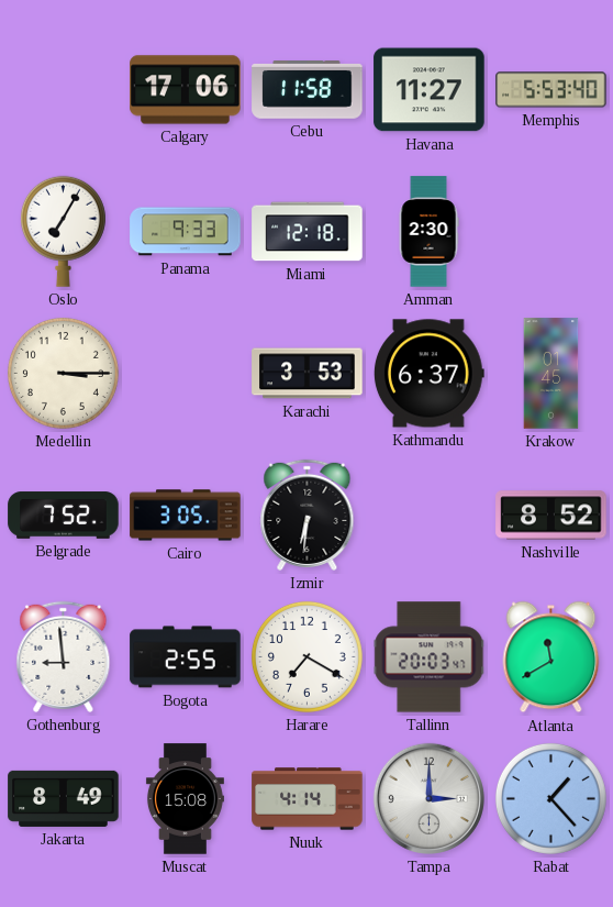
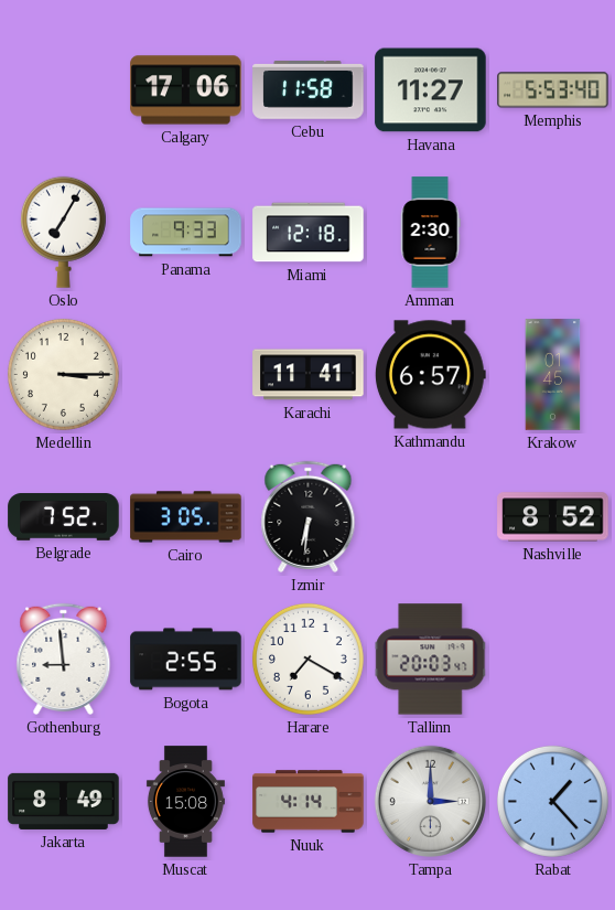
Karachi: 3:53 -> 11:41
Kathmandu: 6:37 -> 6:57
Atlanta: 11:40 -> none
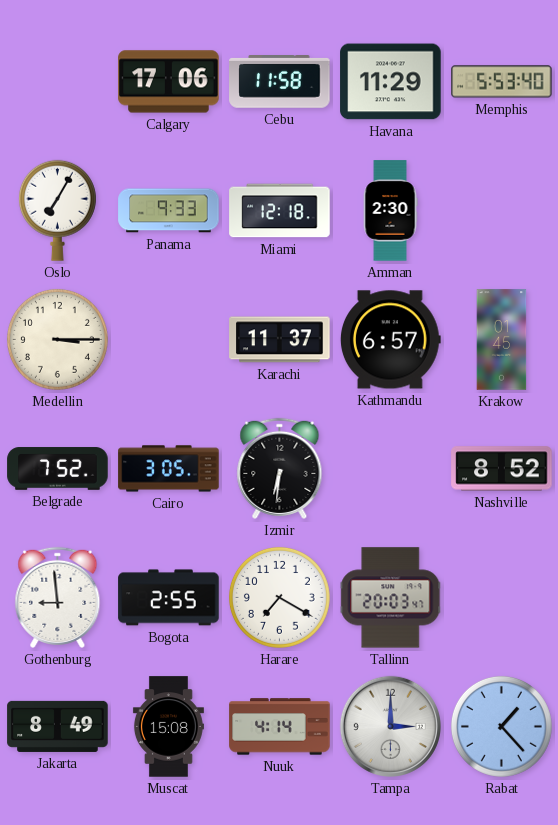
Havana: 11:27 -> 11:29
Karachi: 11:41 -> 11:37
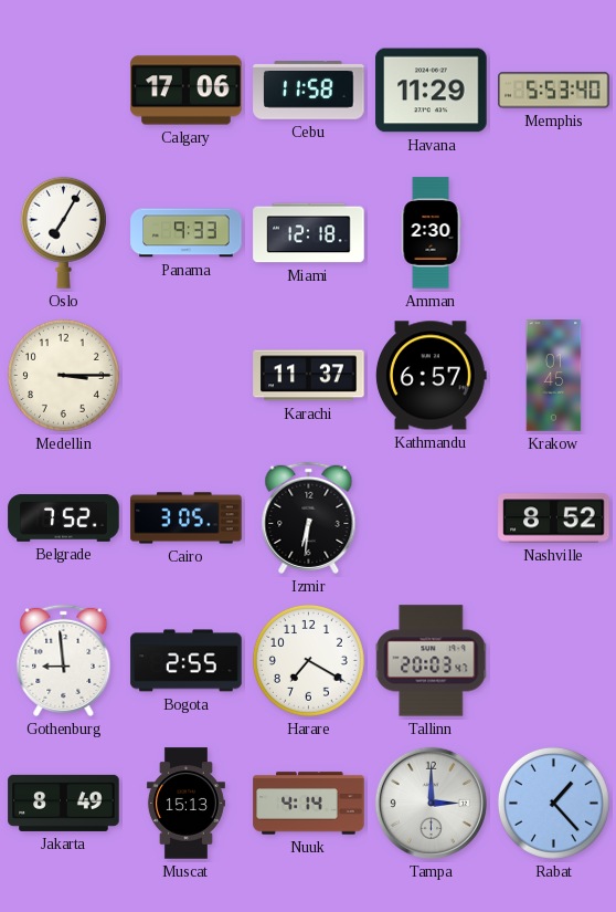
Muscat: 15:08 -> 15:13
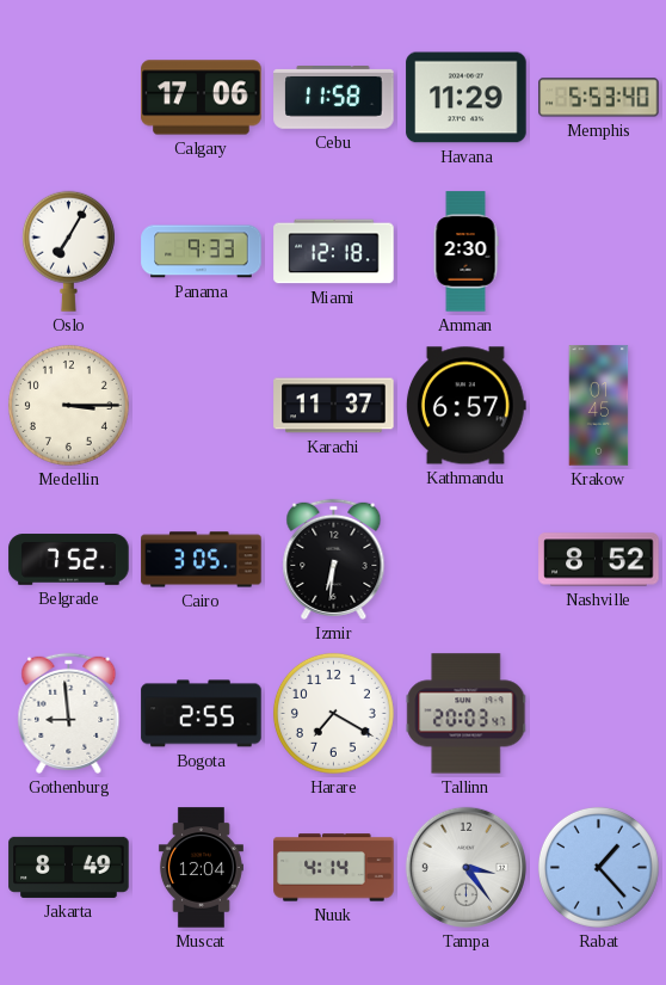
Muscat: 15:13 -> 12:04
Tampa: 3:00 -> 3:24
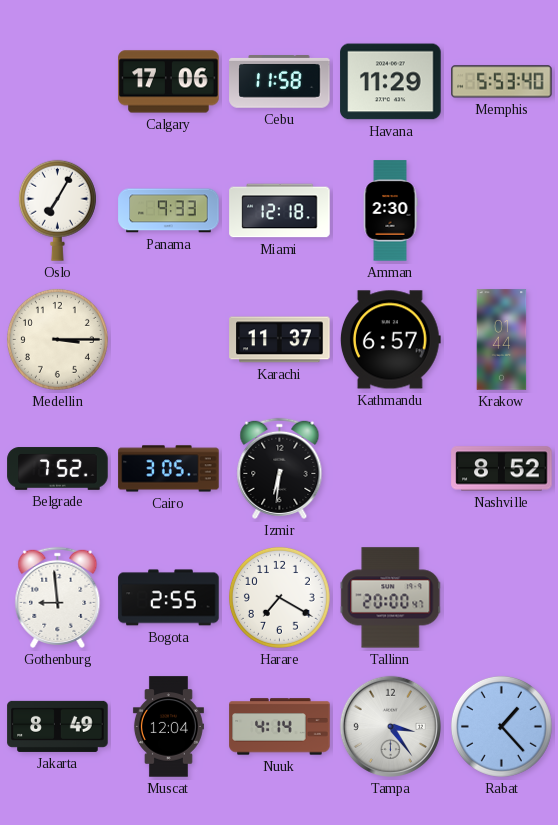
Krakow: 01:45 -> 01:44
Tallinn: 20:03 -> 20:00
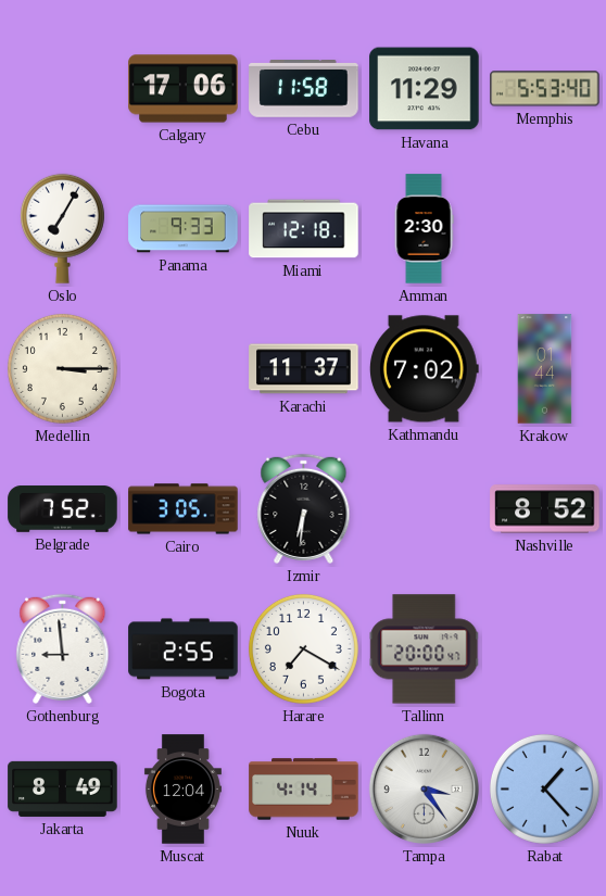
Kathmandu: 6:57 -> 7:02
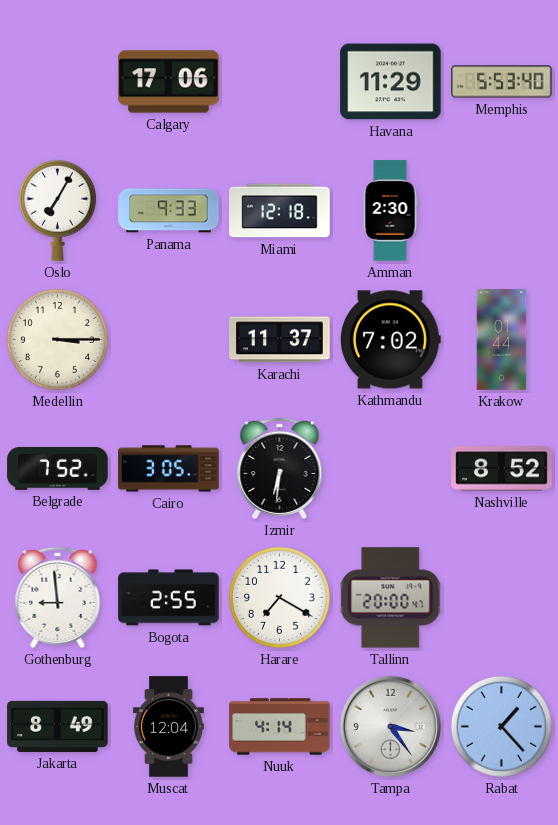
Cebu: 11:58 -> none
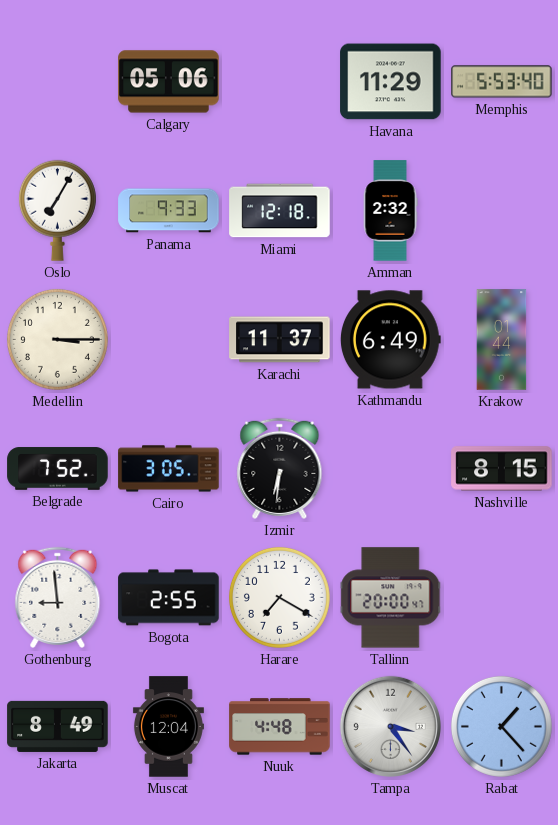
Calgary: 17:06 -> 05:06
Amman: 2:30 -> 2:32
Kathmandu: 7:02 -> 6:49
Nashville: 8:52 -> 8:15
Nuuk: 4:14 -> 4:48
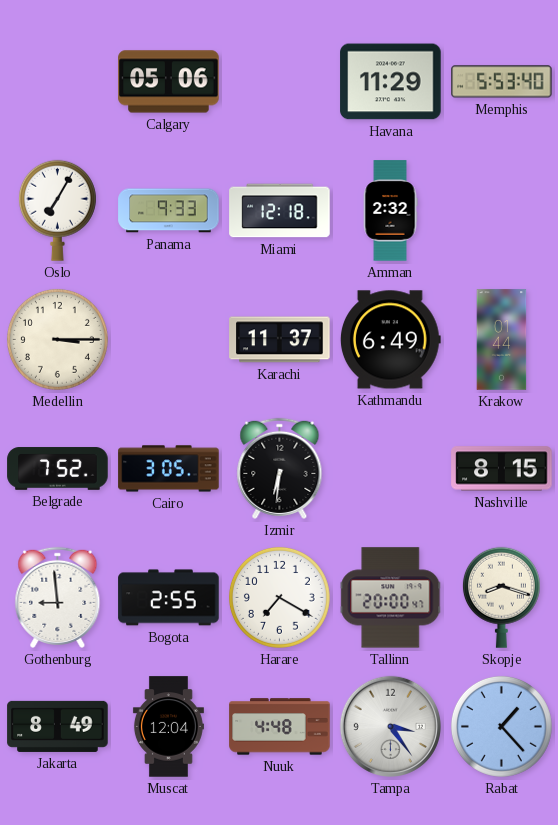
Skopje: none -> 8:18
